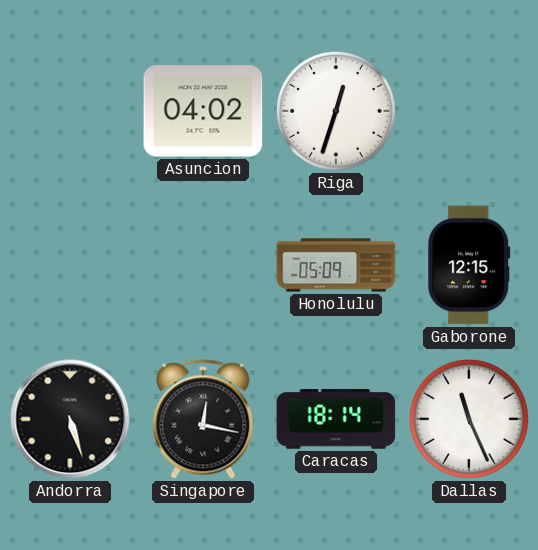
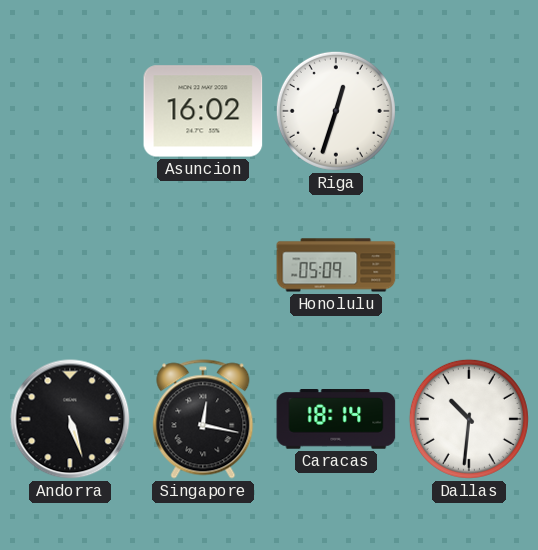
Asuncion: 04:02 -> 16:02
Gaborone: 12:15 -> none
Dallas: 11:26 -> 10:31
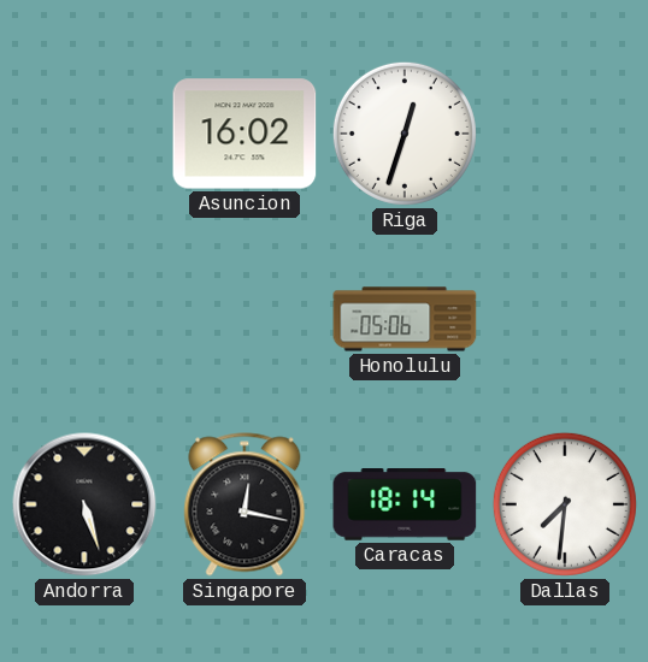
Honolulu: 05:09 -> 05:06
Dallas: 10:31 -> 7:31
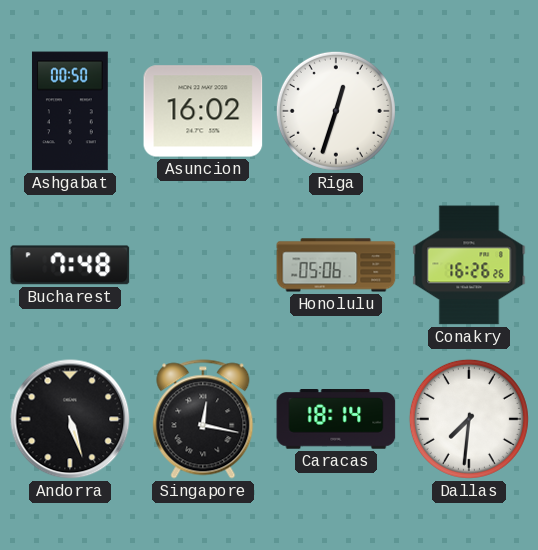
Ashgabat: none -> 00:50
Bucharest: none -> 7:48
Conakry: none -> 16:26
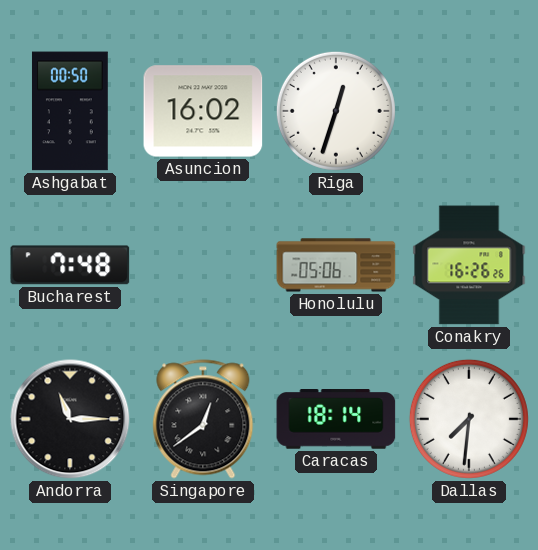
Andorra: 5:27 -> 11:15
Singapore: 12:17 -> 12:39
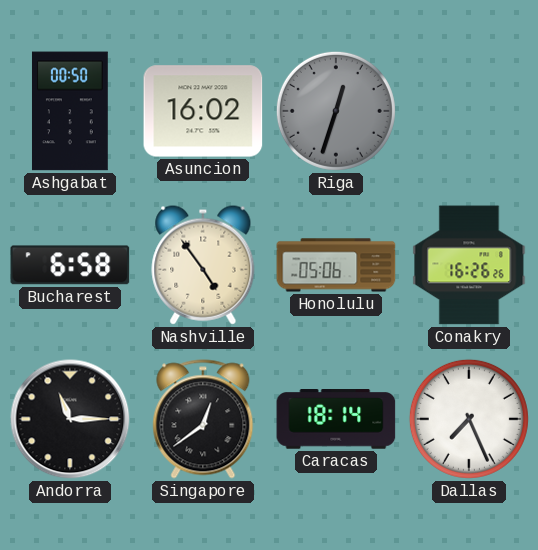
Riga dial: white -> grey
Bucharest: 7:48 -> 6:58
Nashville: none -> 4:54
Dallas: 7:31 -> 7:26
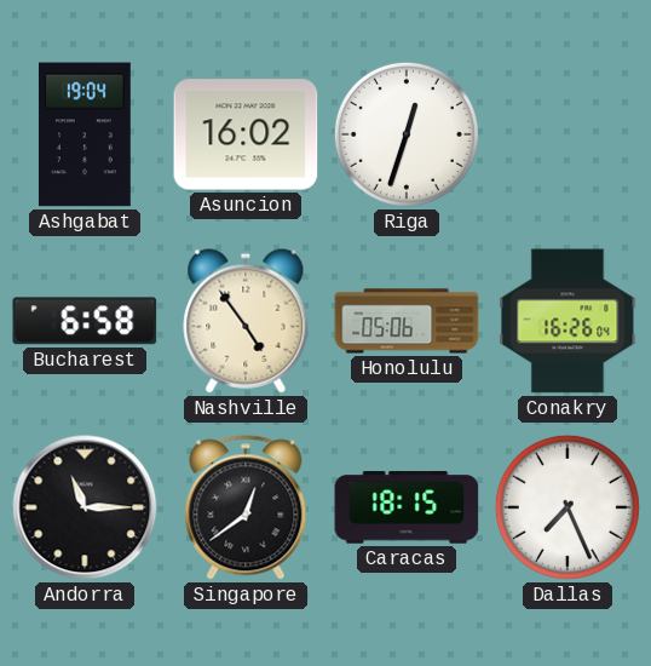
Ashgabat: 00:50 -> 19:04
Riga dial: grey -> white
Conakry: 16:26:26 -> 16:26:04
Caracas: 18:14 -> 18:15
